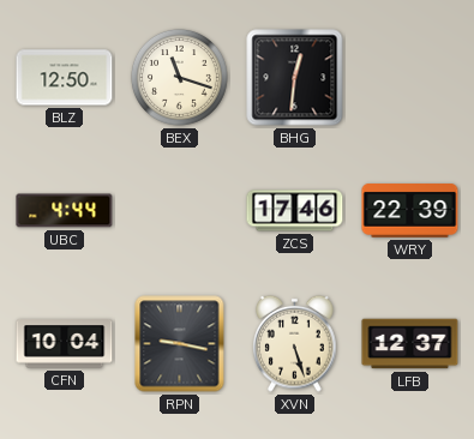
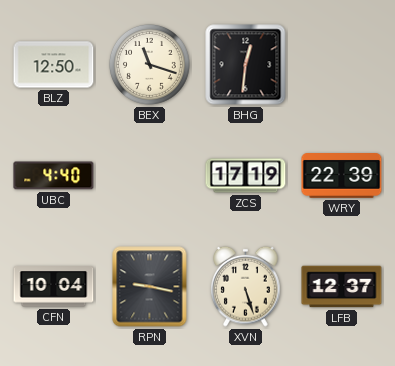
UBC: 4:44 -> 4:40
ZCS: 17:46 -> 17:19
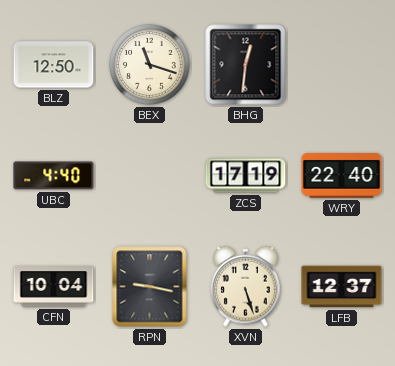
WRY: 22:39 -> 22:40
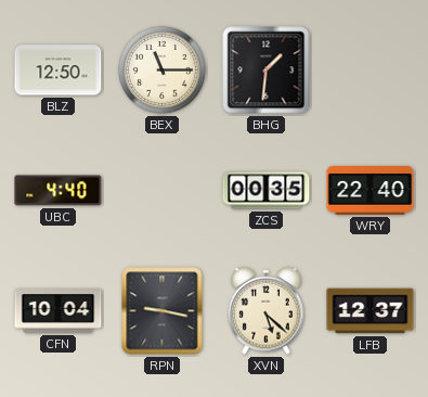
BEX: 11:18 -> 11:15
BHG: 12:31 -> 1:31
ZCS: 17:19 -> 00:35
XVN: 5:27 -> 5:22
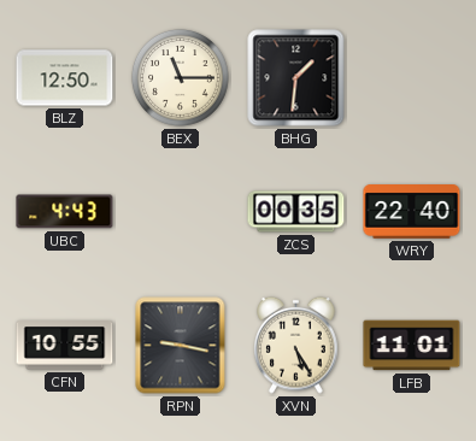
UBC: 4:40 -> 4:43
CFN: 10:04 -> 10:55
XVN: 5:22 -> 5:25
LFB: 12:37 -> 11:01
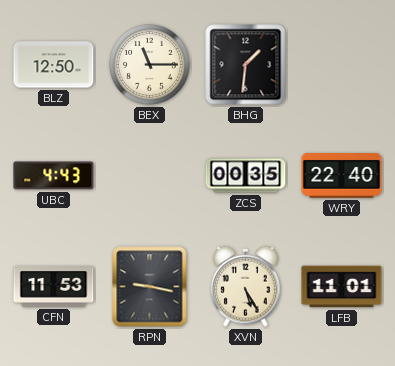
CFN: 10:55 -> 11:53
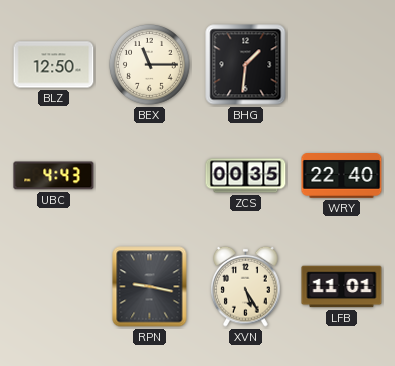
CFN: 11:53 -> none
